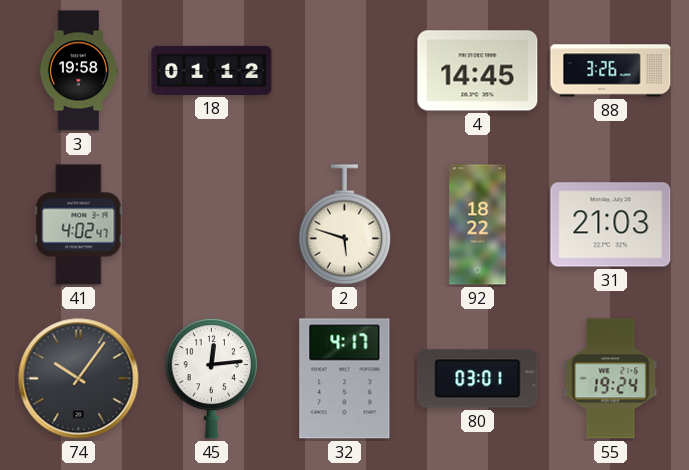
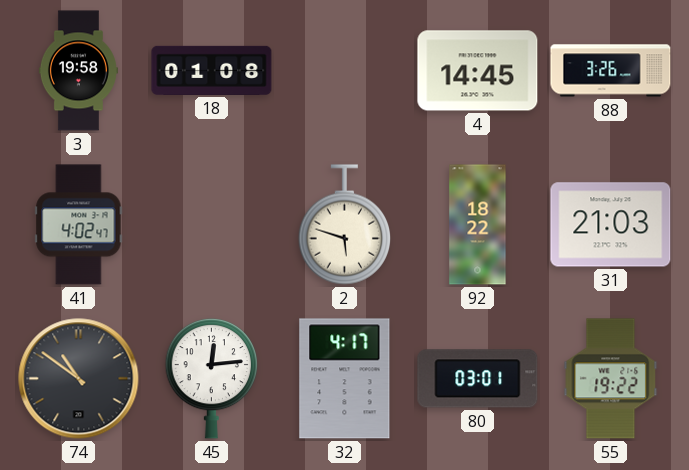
18: 01:12 -> 01:08
74: 10:06 -> 10:51
55: 19:24 -> 19:22
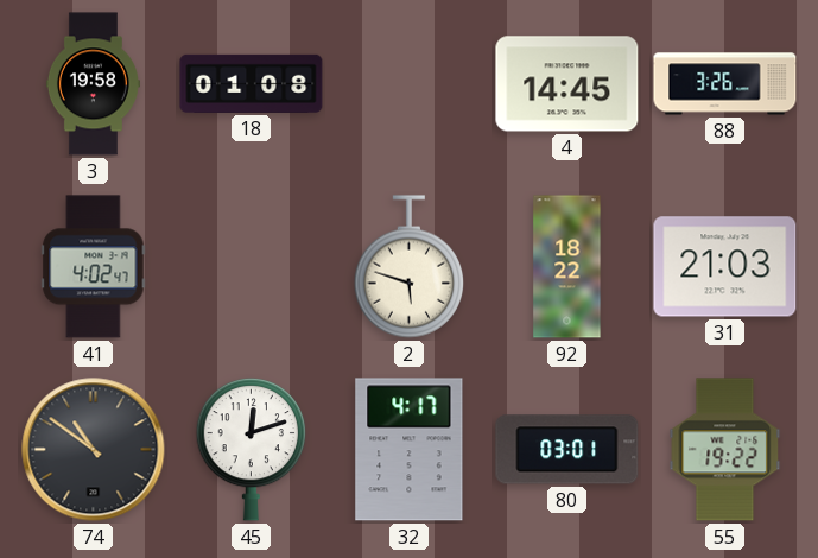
45: 12:14 -> 12:12
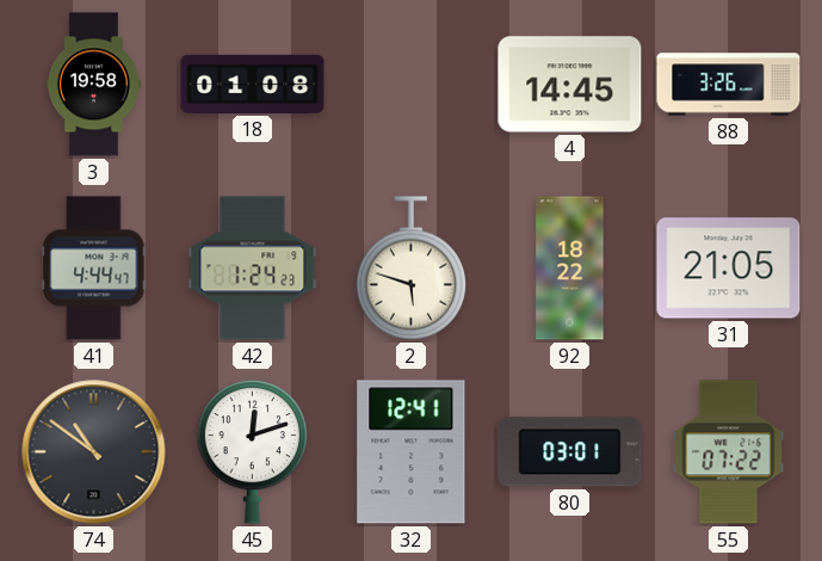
41: 4:02 -> 4:44
42: none -> 1:24
31: 21:03 -> 21:05
32: 4:17 -> 12:41
55: 19:22 -> 07:22
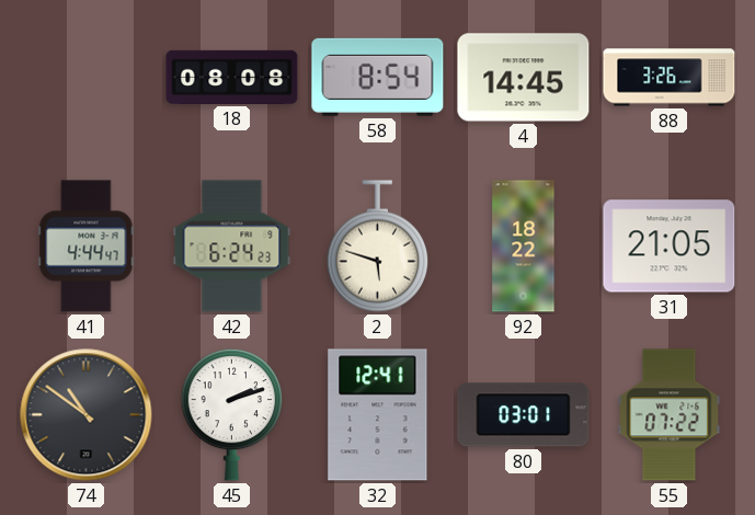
3: 19:58 -> none
18: 01:08 -> 08:08
58: none -> 8:54
42: 1:24 -> 6:24
45: 12:12 -> 2:12
